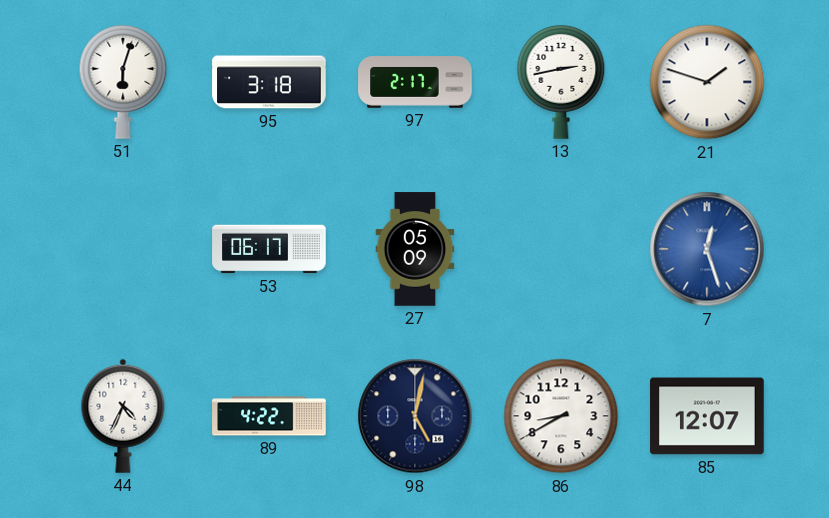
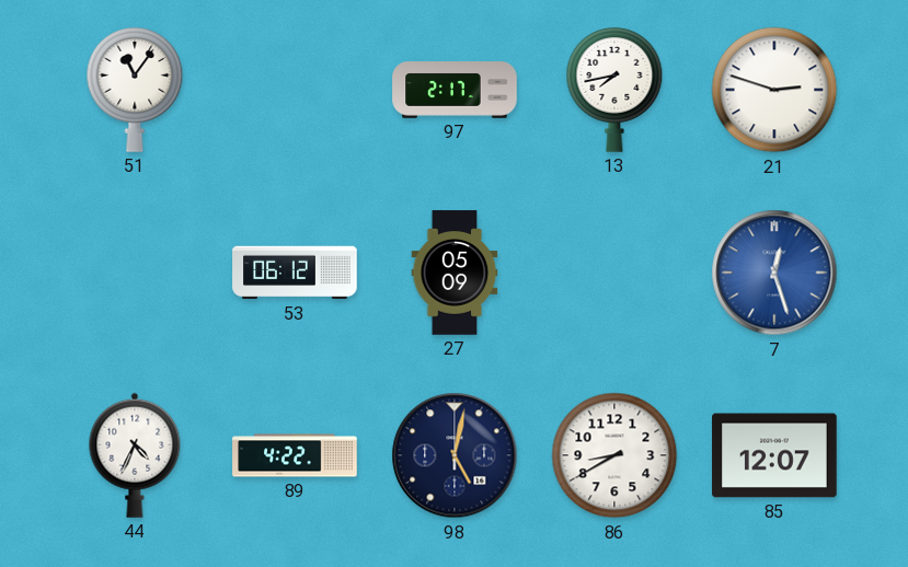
51: 6:03 -> 11:06
95: 3:18 -> none
13: 2:43 -> 7:43
21: 1:48 -> 2:48
53: 06:17 -> 06:12
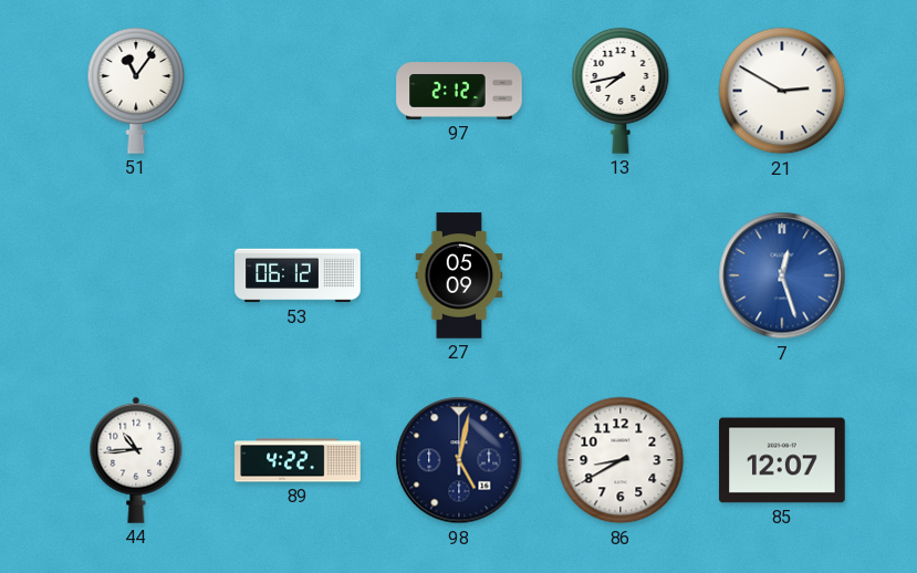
97: 2:17 -> 2:12
21: 2:48 -> 2:50
44: 4:34 -> 10:44
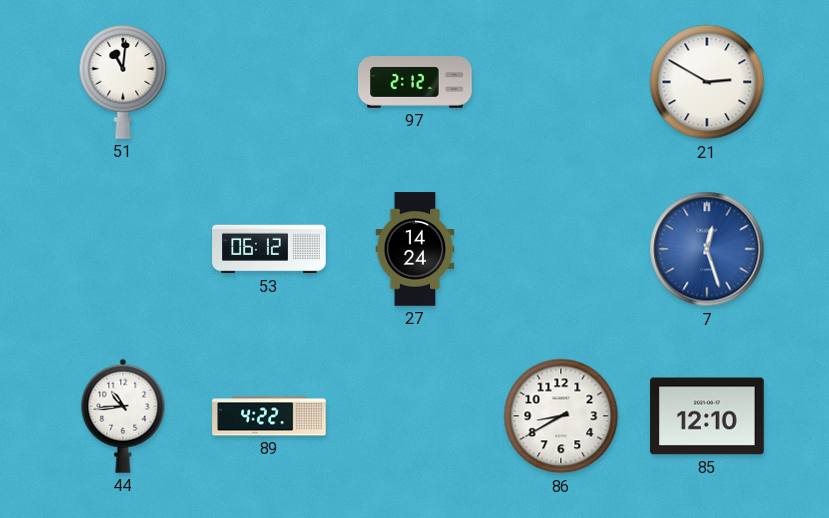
51: 11:06 -> 11:01
13: 7:43 -> none
27: 05:09 -> 14:24
98: 5:02 -> none
85: 12:07 -> 12:10
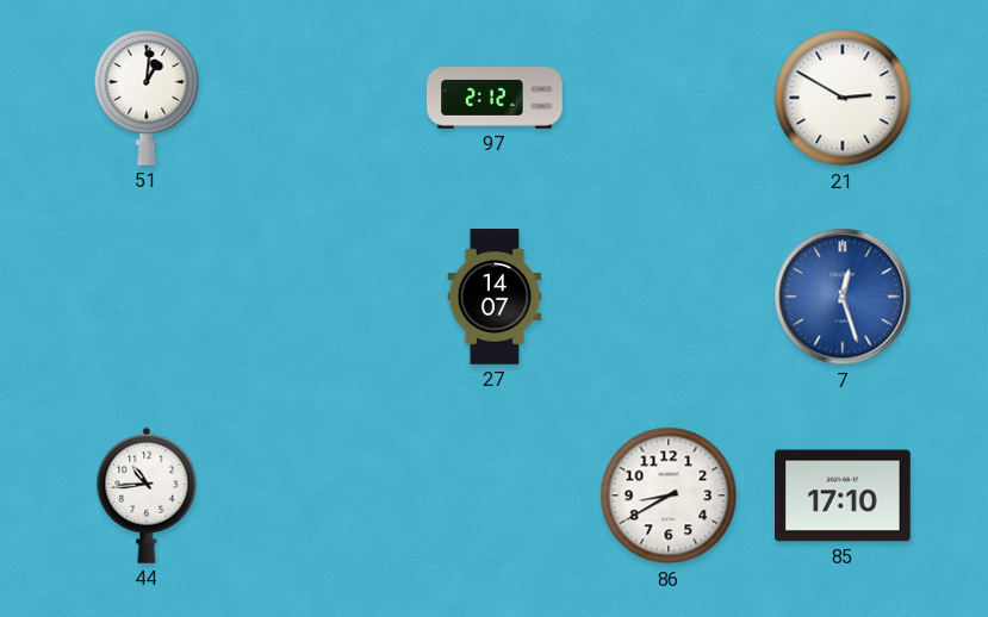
51: 11:01 -> 1:01
53: 06:12 -> none
27: 14:24 -> 14:07
89: 4:22 -> none
85: 12:10 -> 17:10
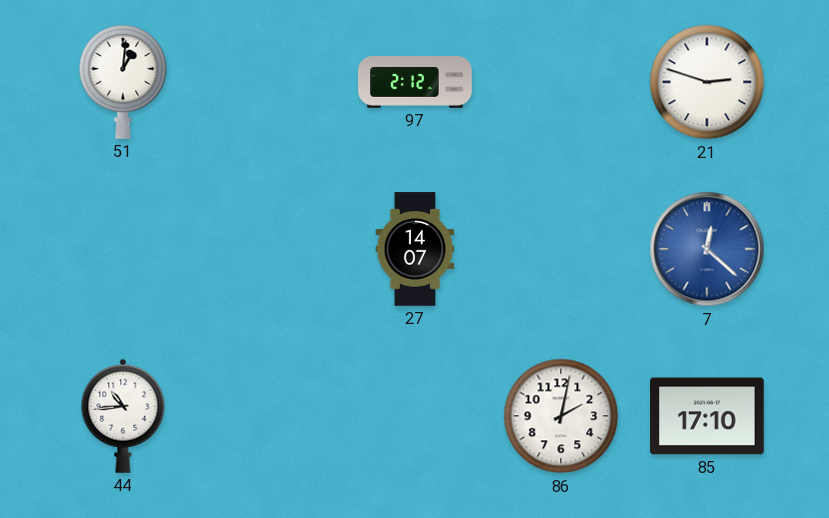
21: 2:50 -> 2:48
7: 12:27 -> 12:22
86: 8:40 -> 2:02
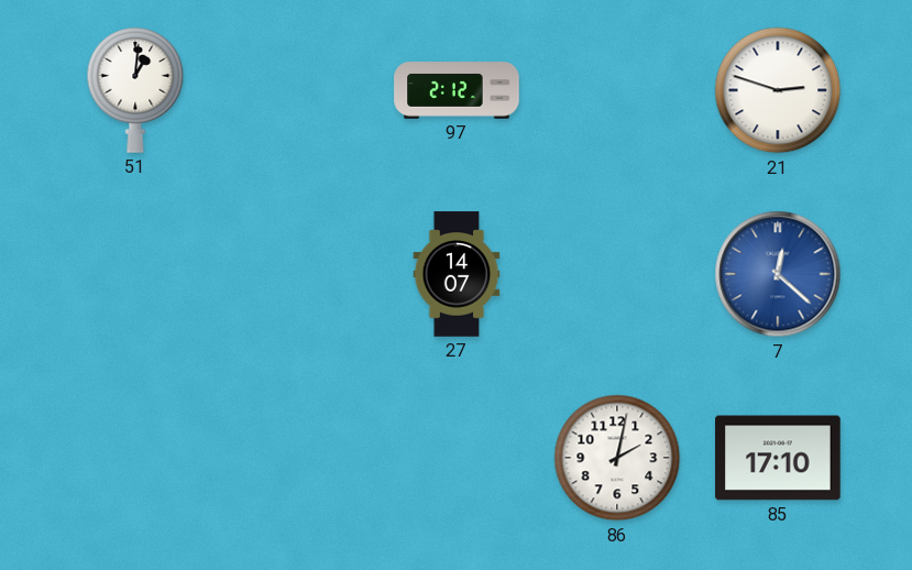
44: 10:44 -> none
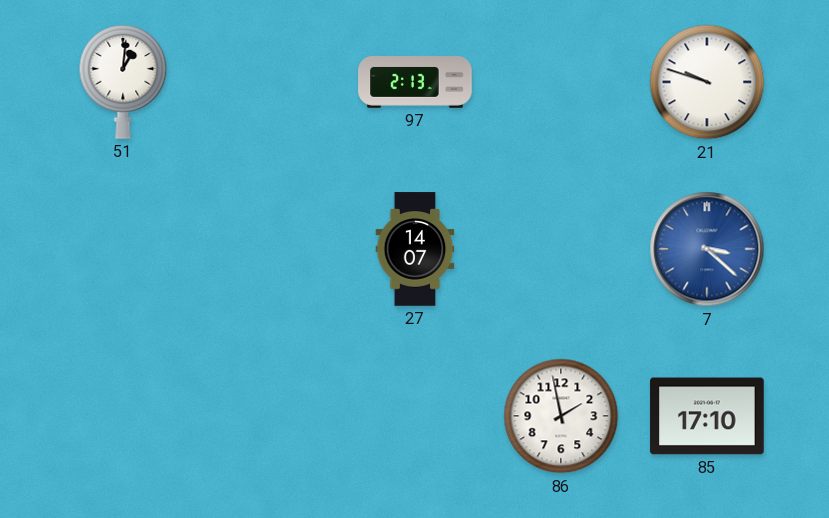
97: 2:12 -> 2:13
21: 2:48 -> 9:48
7: 12:22 -> 3:22
86: 2:02 -> 1:58
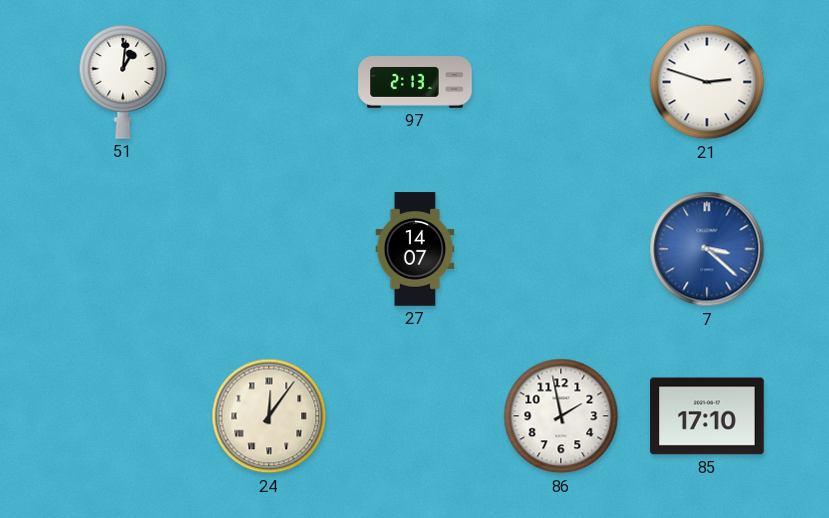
21: 9:48 -> 2:48
24: none -> 12:06
